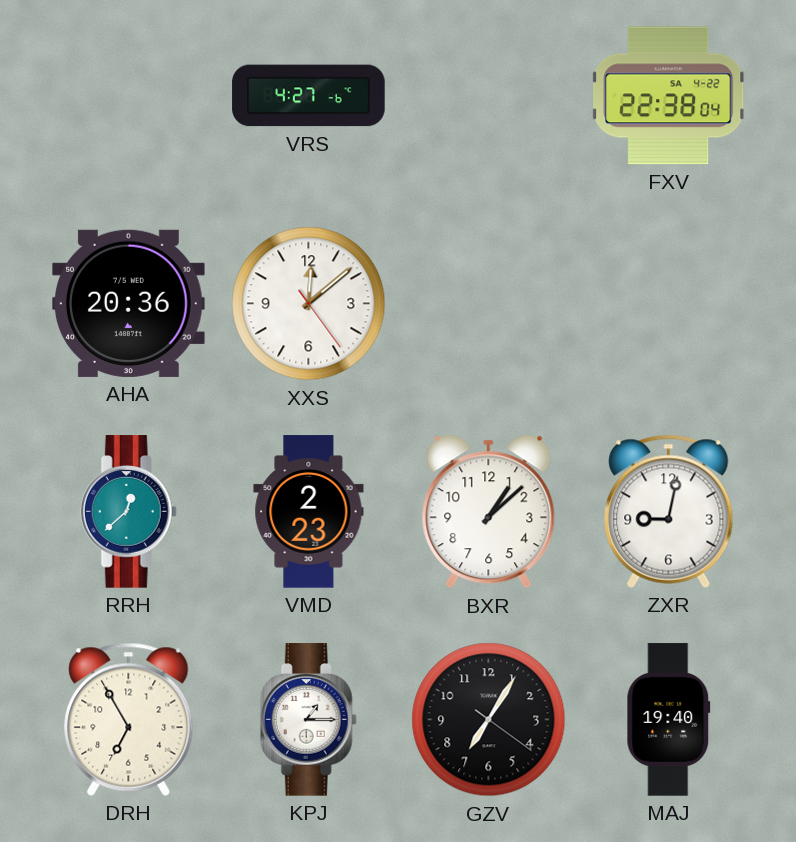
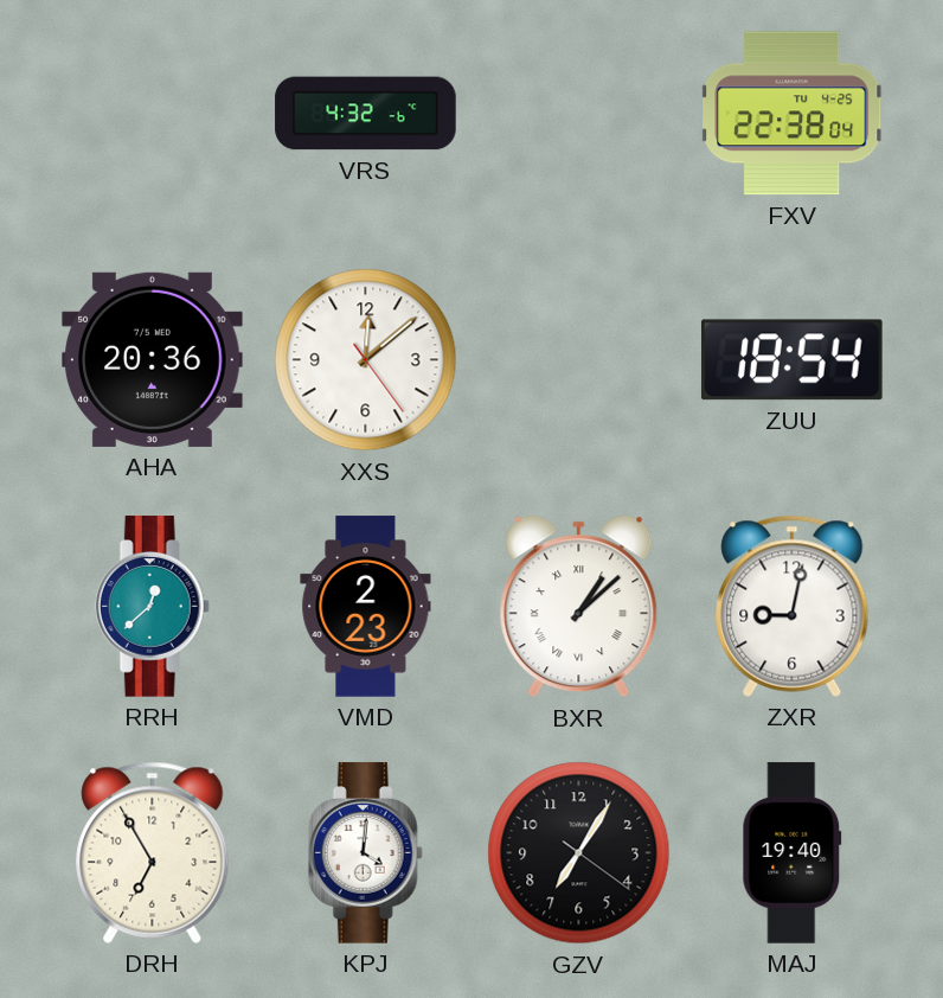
VRS: 4:27 -> 4:32
FXV date: SA 4-22 -> TU 4-25
ZUU: none -> 18:54
BXR numerals: Arabic -> Roman
KPJ: 1:15 -> 4:01
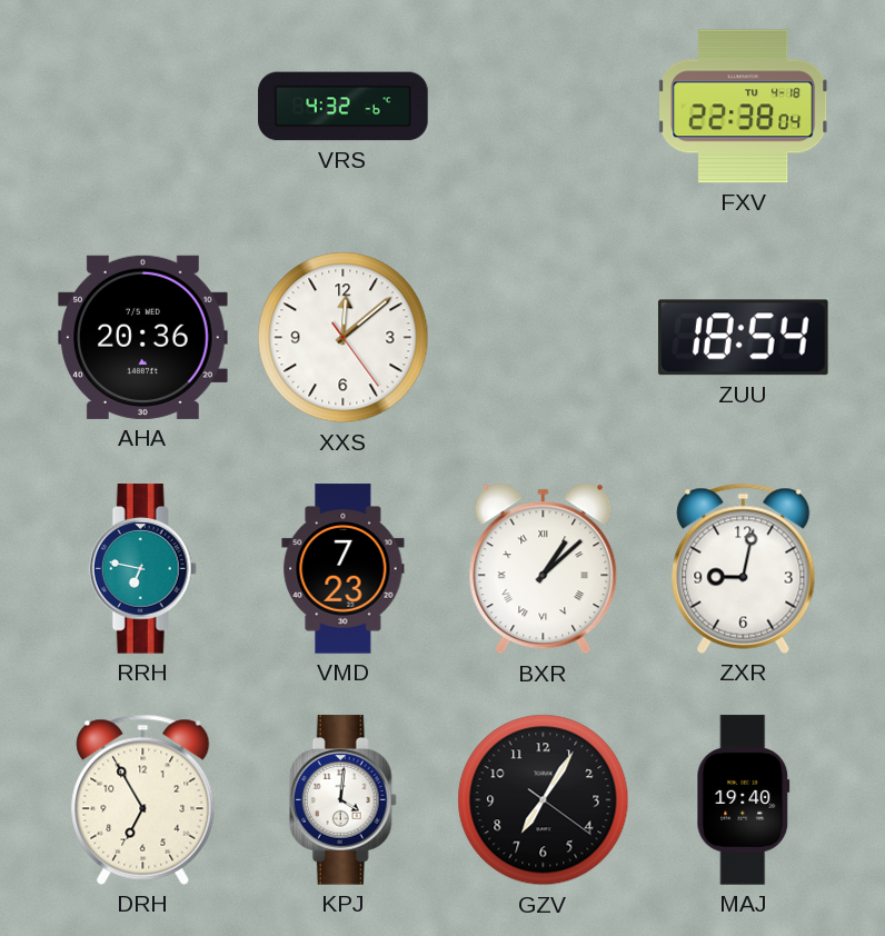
FXV date: TU 4-25 -> TU 4-18
RRH: 12:38 -> 6:47
VMD: 2:23 -> 7:23
